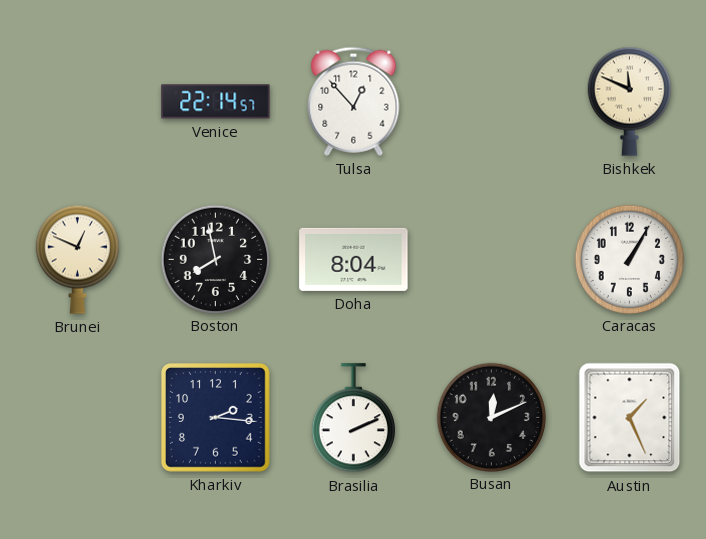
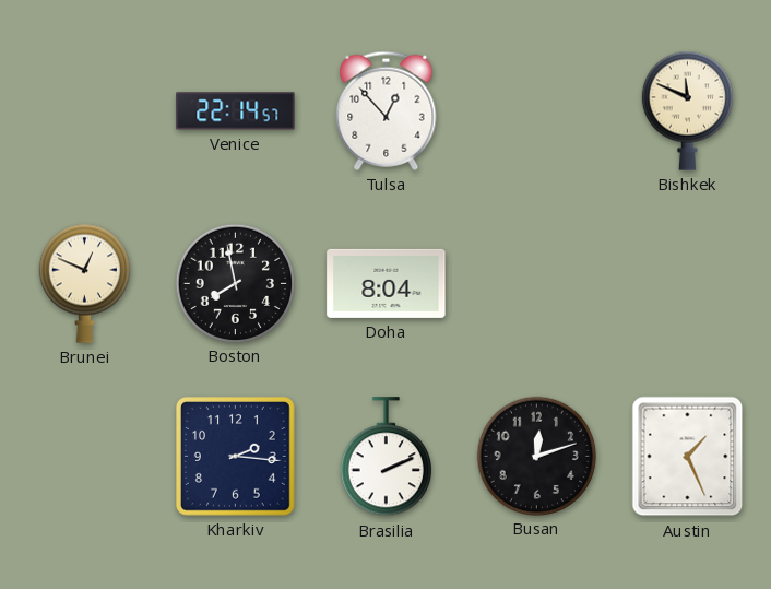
Caracas: 1:05 -> none
Busan: 12:11 -> 12:12
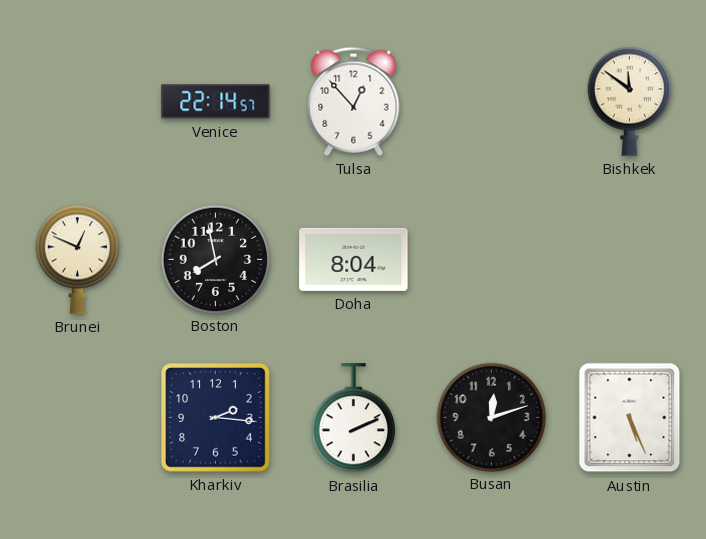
Bishkek: 11:49 -> 11:51
Austin: 1:26 -> 5:26
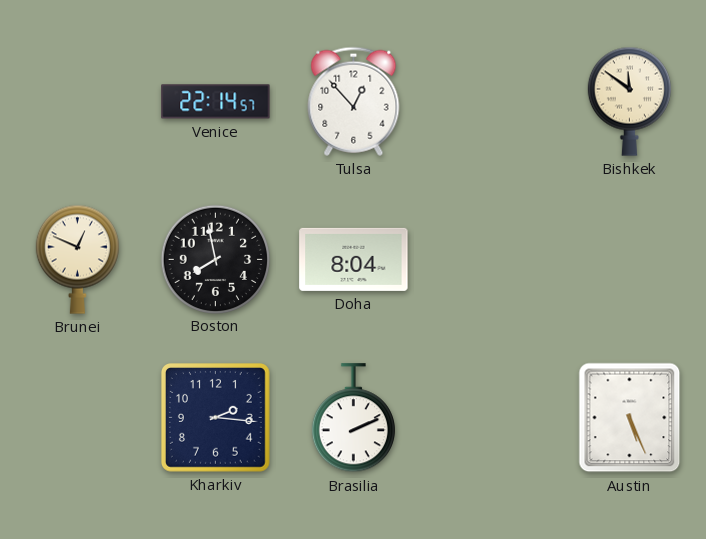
Busan: 12:12 -> none
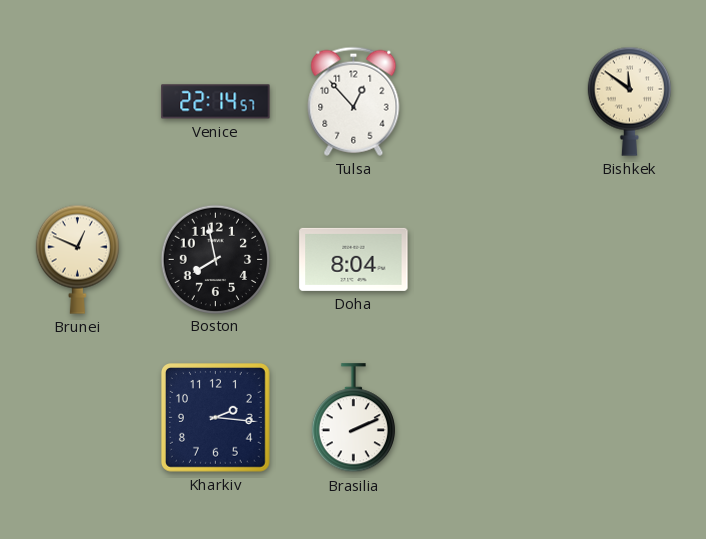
Austin: 5:26 -> none
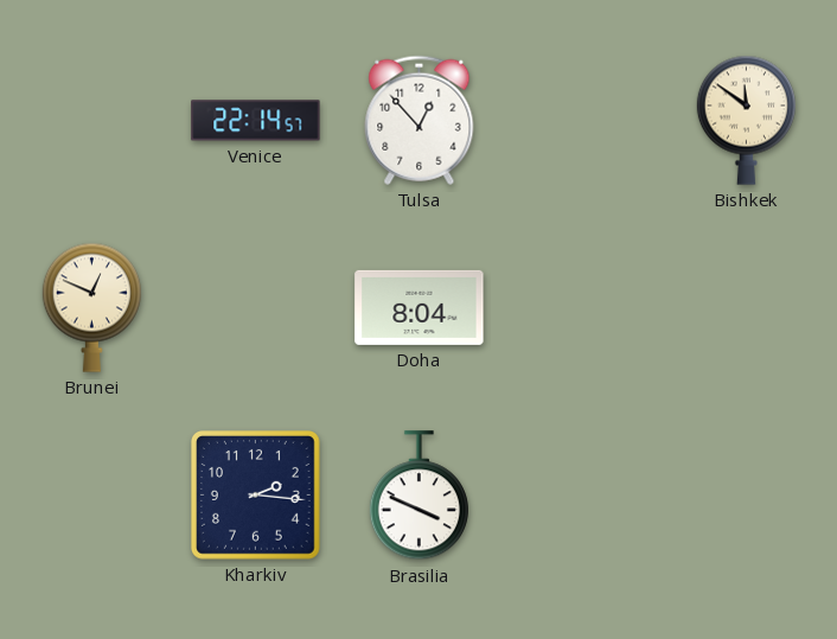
Boston: 7:58 -> none
Brasilia: 2:11 -> 3:49
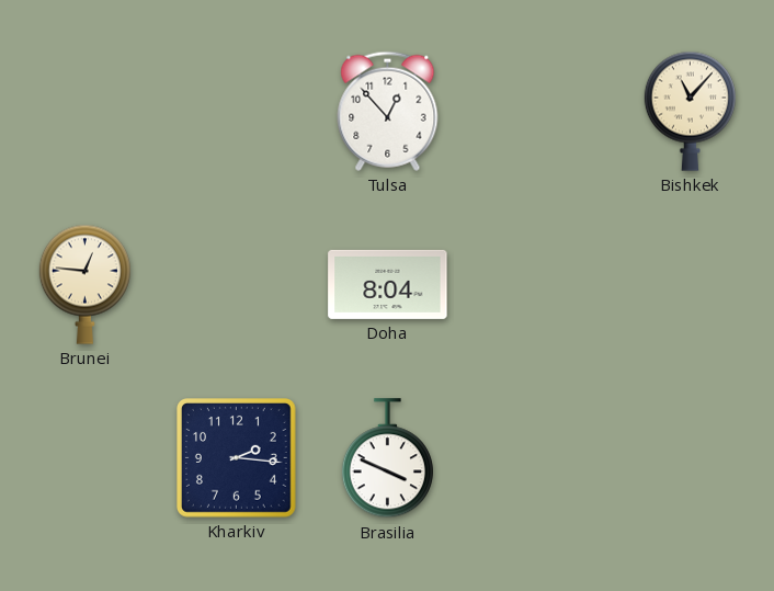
Venice: 22:14 -> none
Bishkek: 11:51 -> 11:07
Brunei: 12:49 -> 12:46
